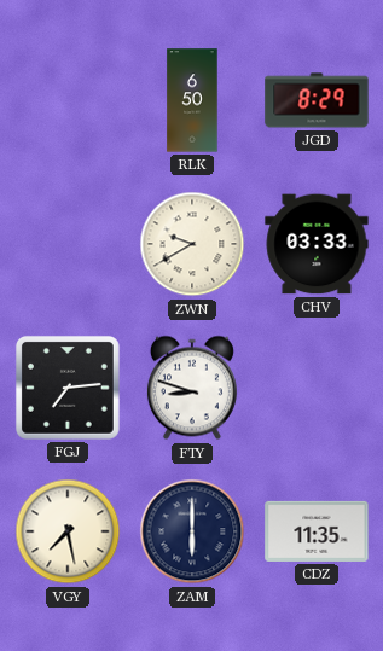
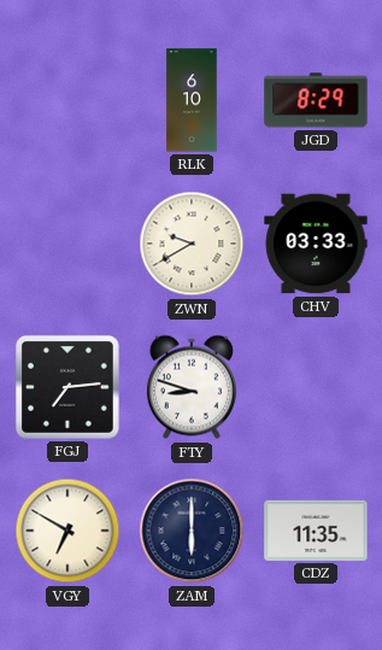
RLK: 6:50 -> 6:10
VGY: 7:28 -> 6:50
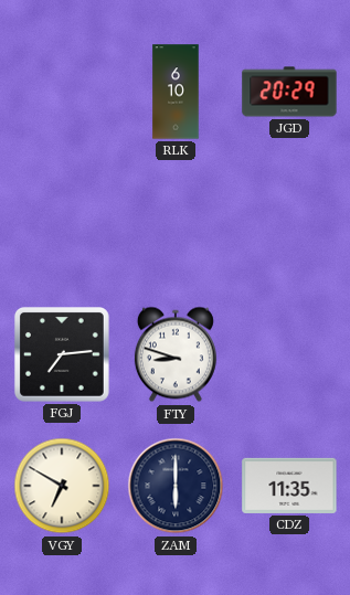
JGD: 8:29 -> 20:29
ZWN: 9:40 -> none
CHV: 03:33 -> none
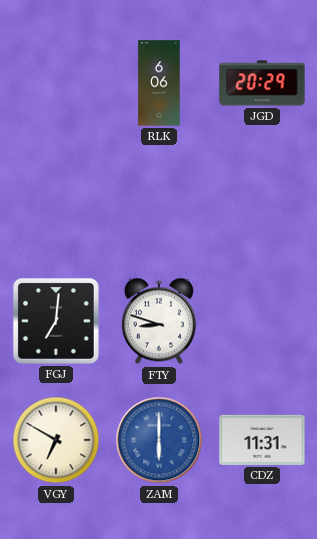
RLK: 6:10 -> 6:06
FGJ: 7:14 -> 7:01
ZAM dial: navy -> blue
CDZ: 11:35 -> 11:31
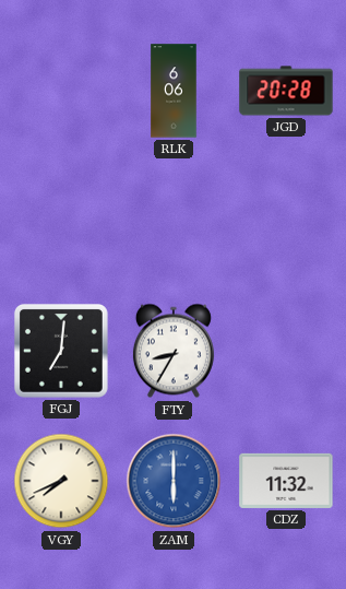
JGD: 20:29 -> 20:28
FTY: 8:48 -> 8:35
VGY: 6:50 -> 7:41
CDZ: 11:31 -> 11:32
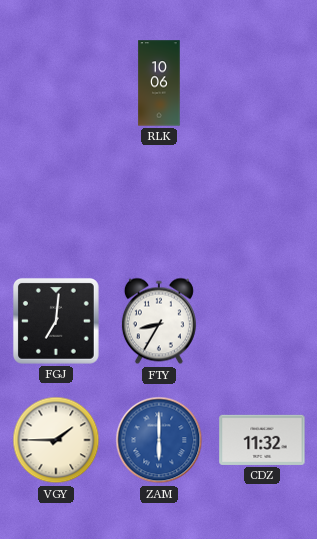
RLK: 6:06 -> 10:06
JGD: 20:28 -> none
VGY: 7:41 -> 1:45
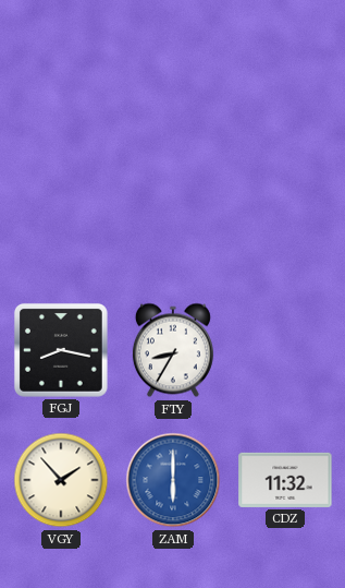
RLK: 10:06 -> none
FGJ: 7:01 -> 8:17
VGY: 1:45 -> 1:53
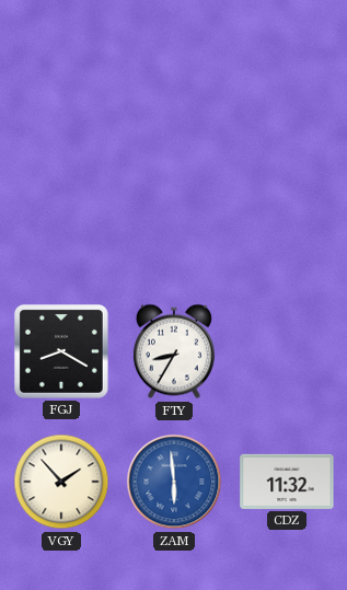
FGJ: 8:17 -> 8:20
ZAM: 6:00 -> 5:59
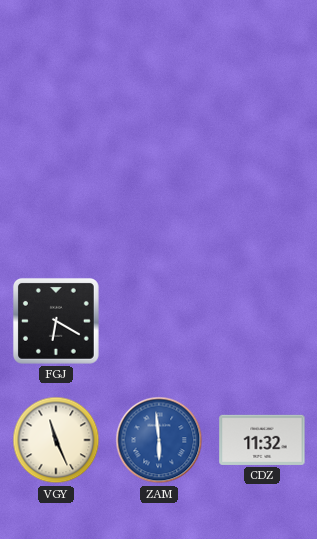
FGJ: 8:20 -> 6:20
FTY: 8:35 -> none
VGY: 1:53 -> 11:26
